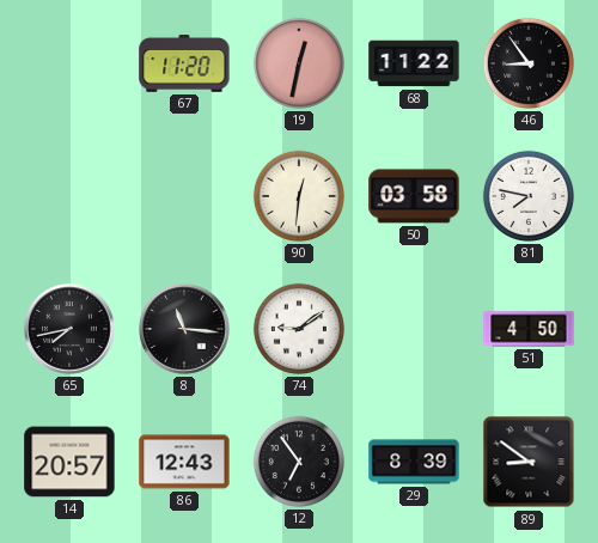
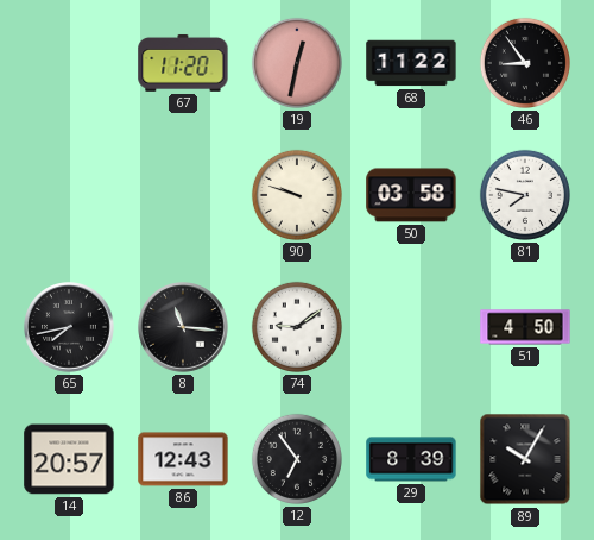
90: 12:31 -> 9:48
89: 8:51 -> 10:05
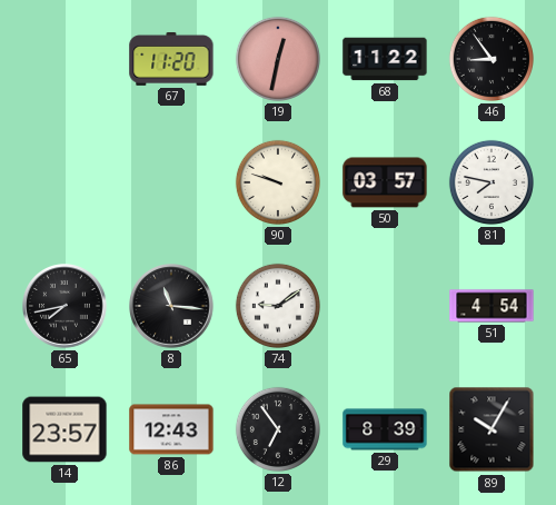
50: 03:58 -> 03:57
51: 4:50 -> 4:54
14: 20:57 -> 23:57
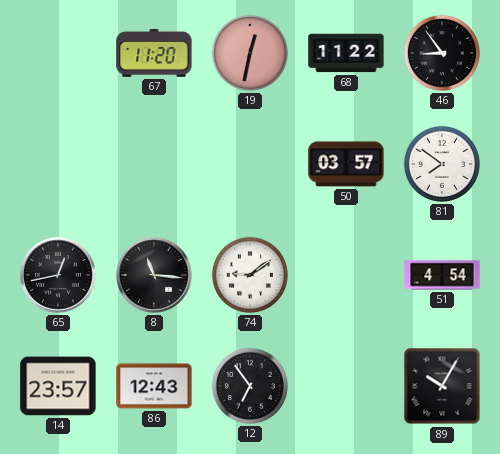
90: 9:48 -> none
81: 7:47 -> 7:51
65: 7:43 -> 12:43
29: 8:39 -> none
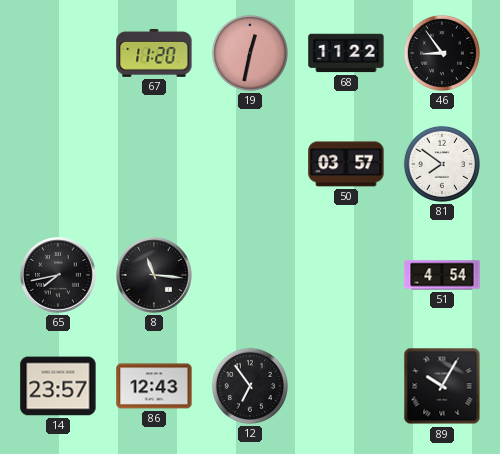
65: 12:43 -> 7:43
74: 9:09 -> none
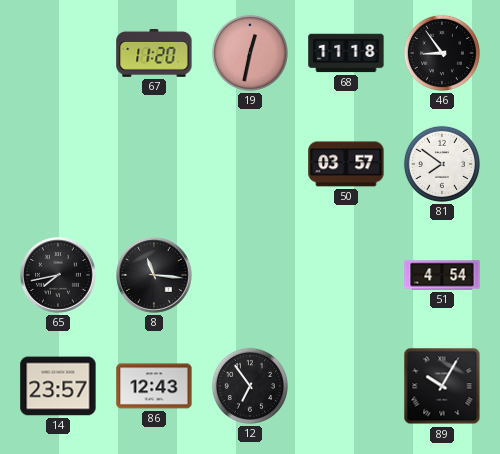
68: 11:22 -> 11:18
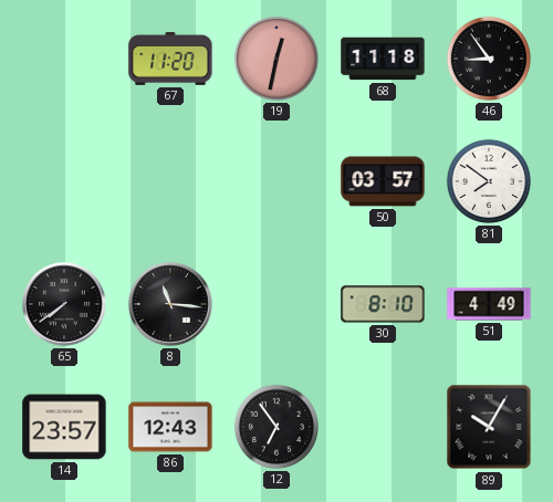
65: 7:43 -> 7:39
30: none -> 8:10
51: 4:54 -> 4:49
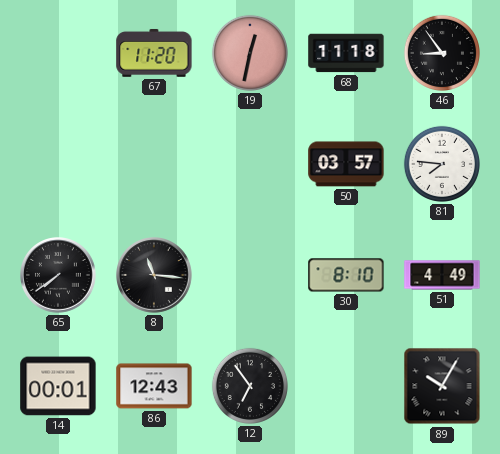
81: 7:51 -> 7:46
14: 23:57 -> 00:01
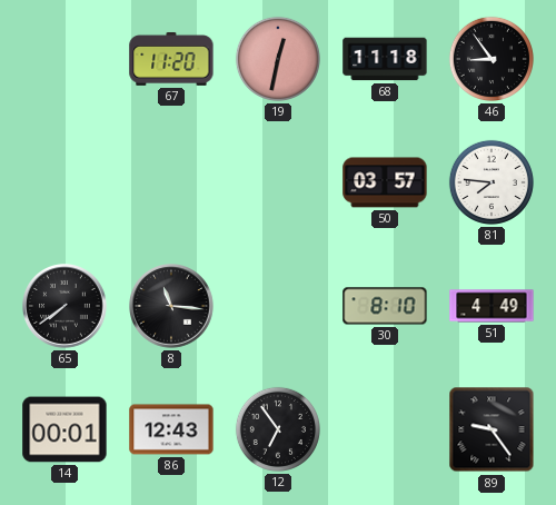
89: 10:05 -> 9:24
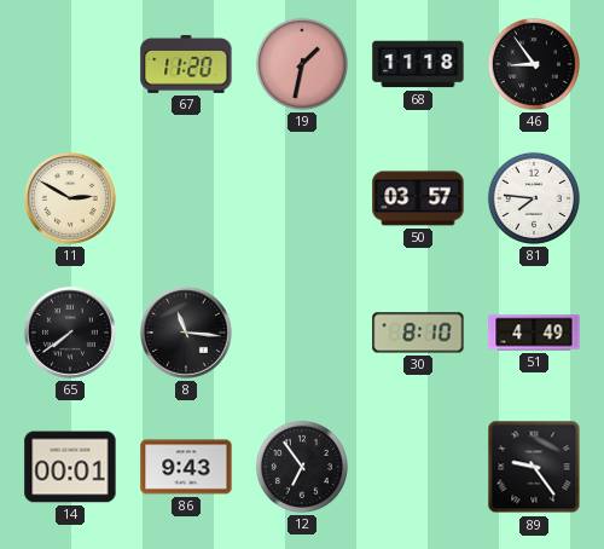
19: 12:32 -> 1:32
11: none -> 2:50
86: 12:43 -> 9:43
